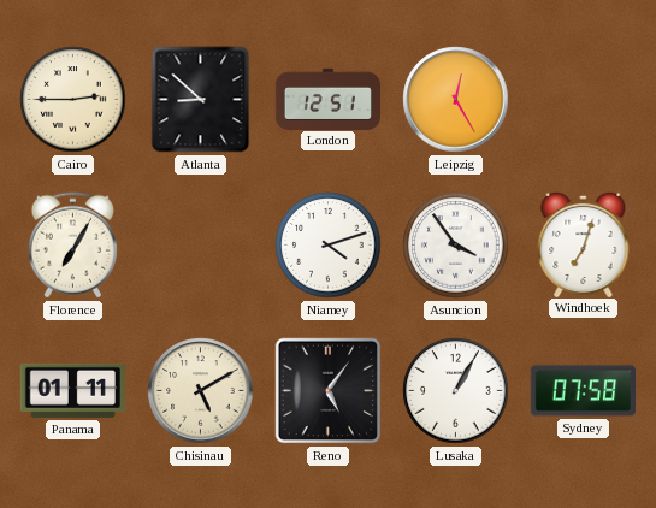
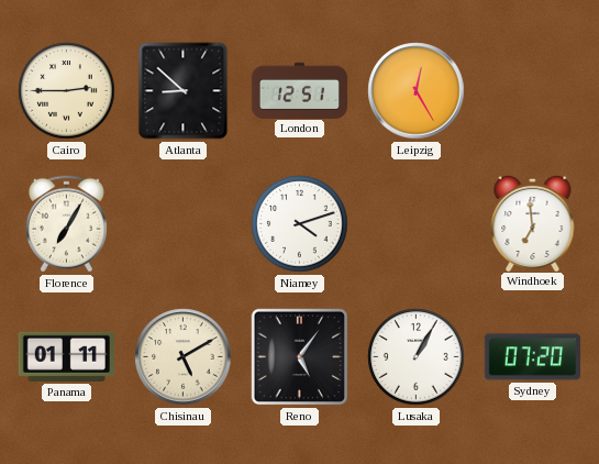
Asuncion: 3:54 -> none
Windhoek: 7:03 -> 6:59
Sydney: 07:58 -> 07:20
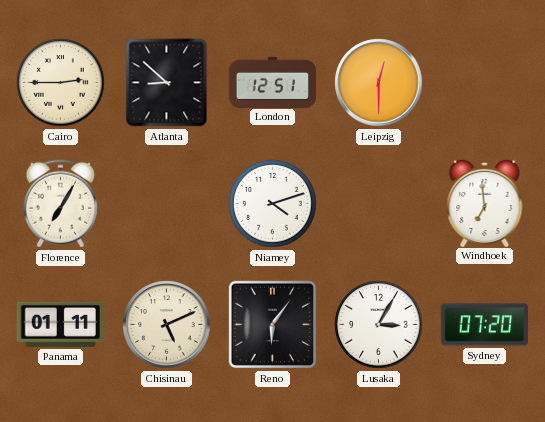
Leipzig: 12:25 -> 12:30
Chisinau: 5:10 -> 5:11
Reno: 5:06 -> 6:06
Lusaka: 1:05 -> 3:05
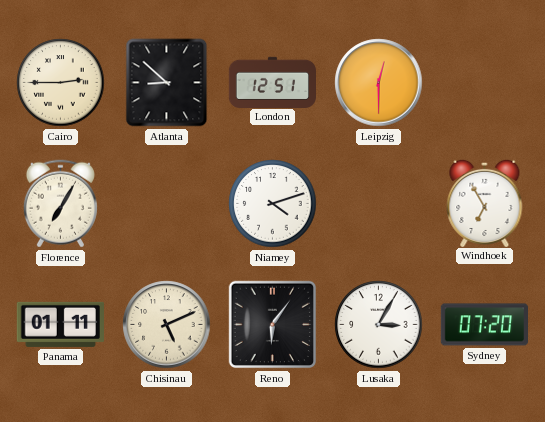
Windhoek: 6:59 -> 6:55
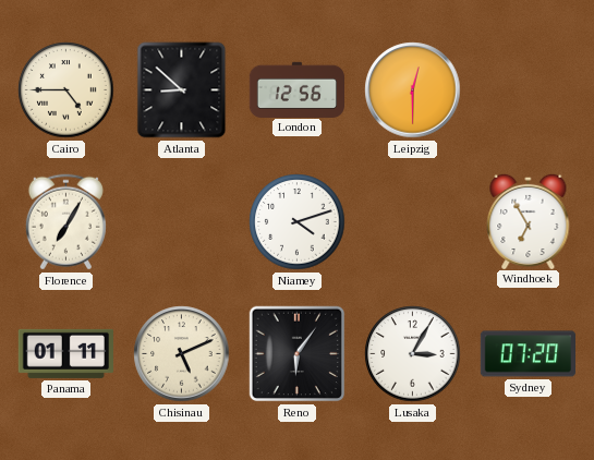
Cairo: 2:45 -> 4:45
London: 12:51 -> 12:56
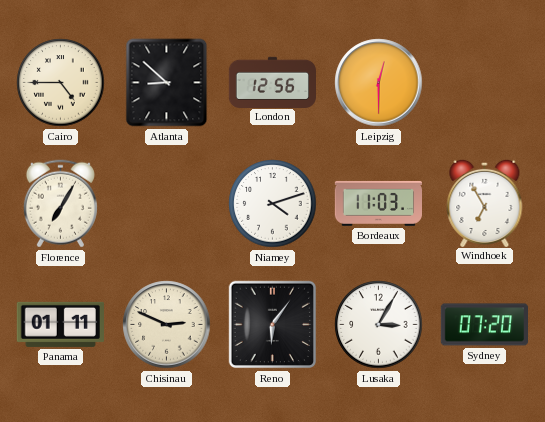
Bordeaux: none -> 11:03
Chisinau: 5:11 -> 2:49
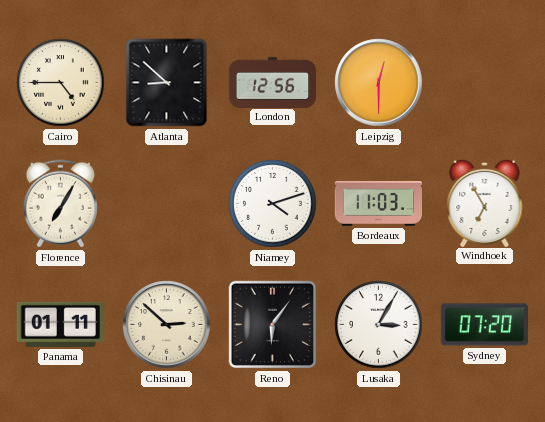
Chisinau: 2:49 -> 2:52
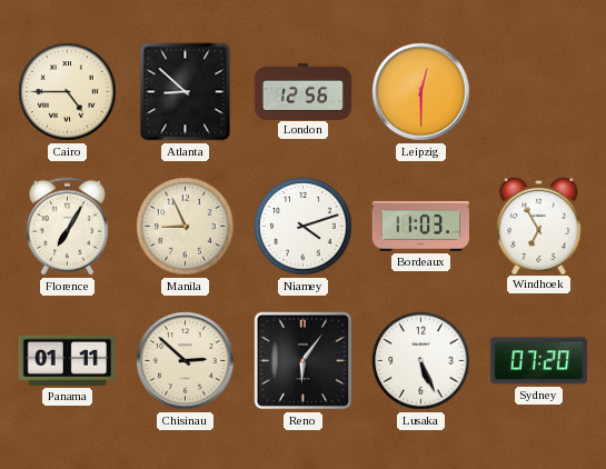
Manila: none -> 8:56
Lusaka: 3:05 -> 5:26
